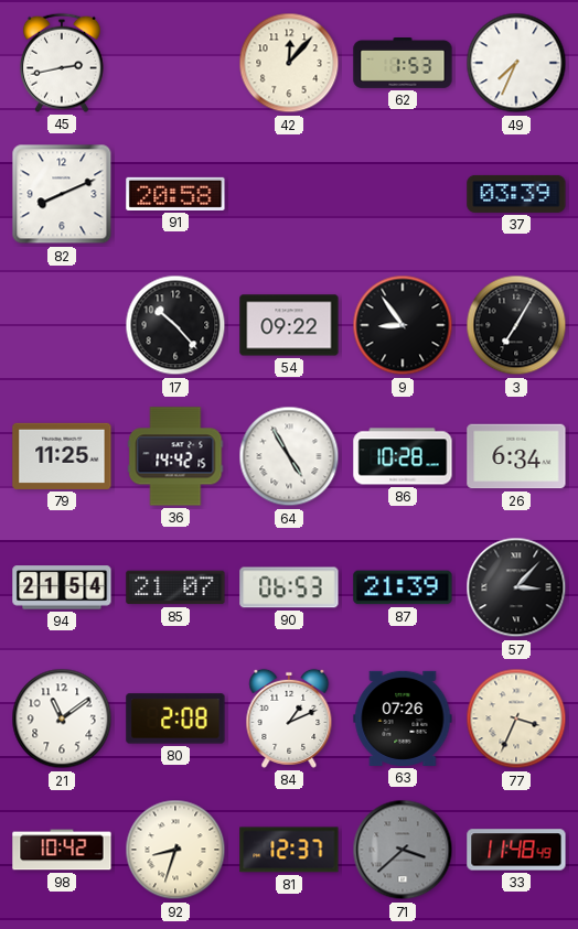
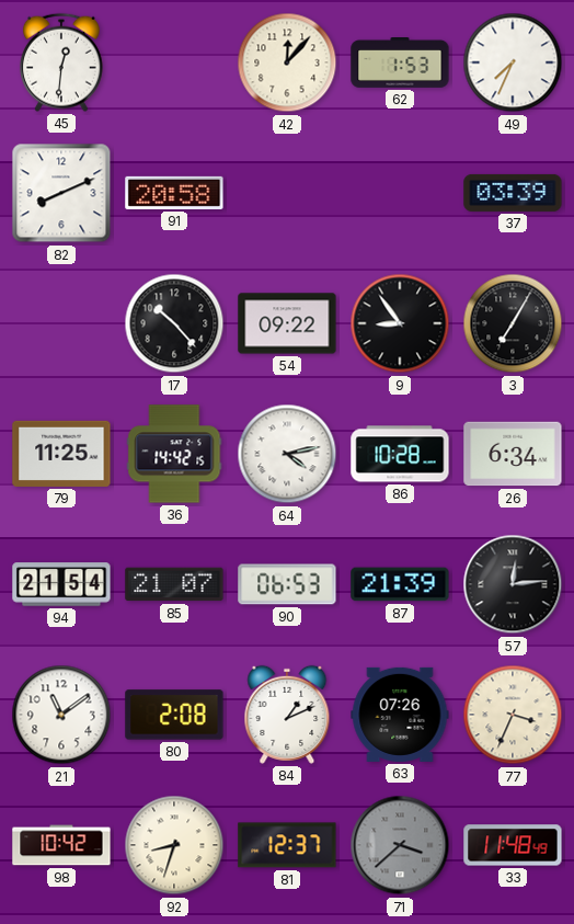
45: 2:43 -> 12:31
64: 4:55 -> 4:13
57: 3:07 -> 12:14
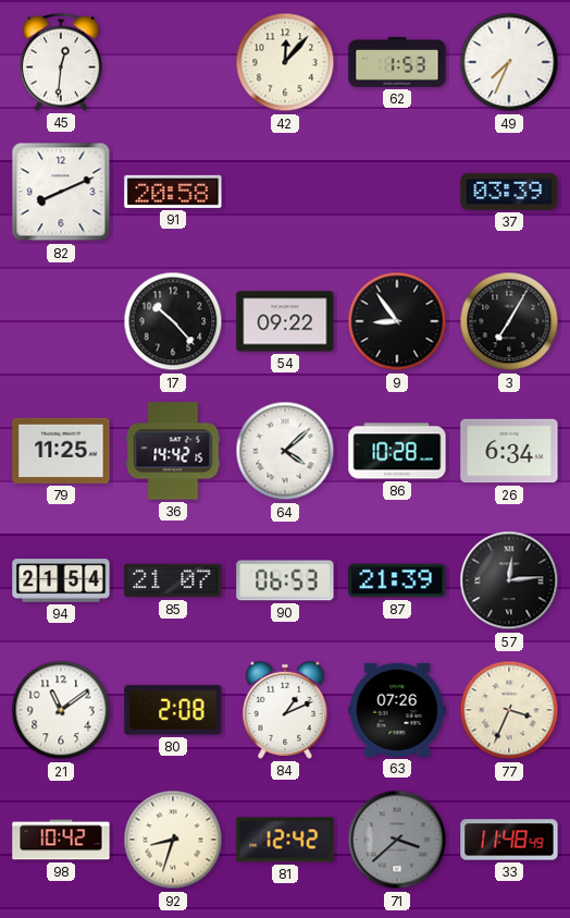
64: 4:13 -> 4:08
81: 12:37 -> 12:42
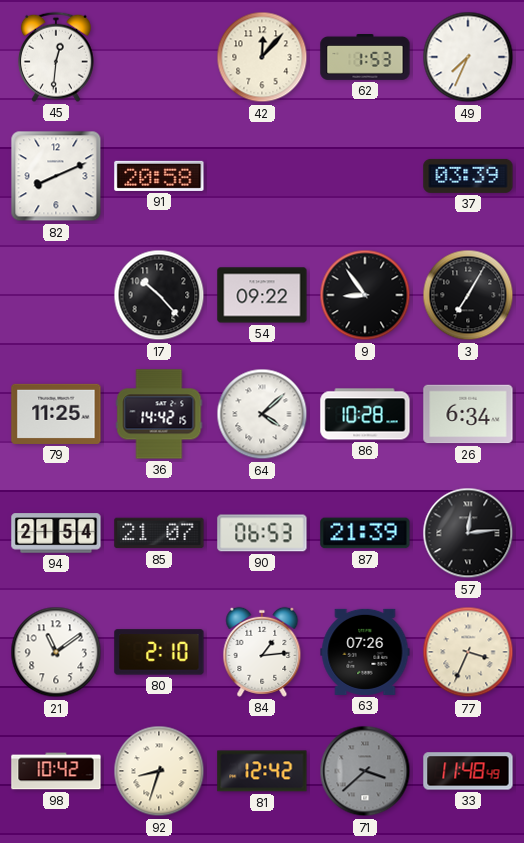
80: 2:08 -> 2:10
84: 1:11 -> 1:14
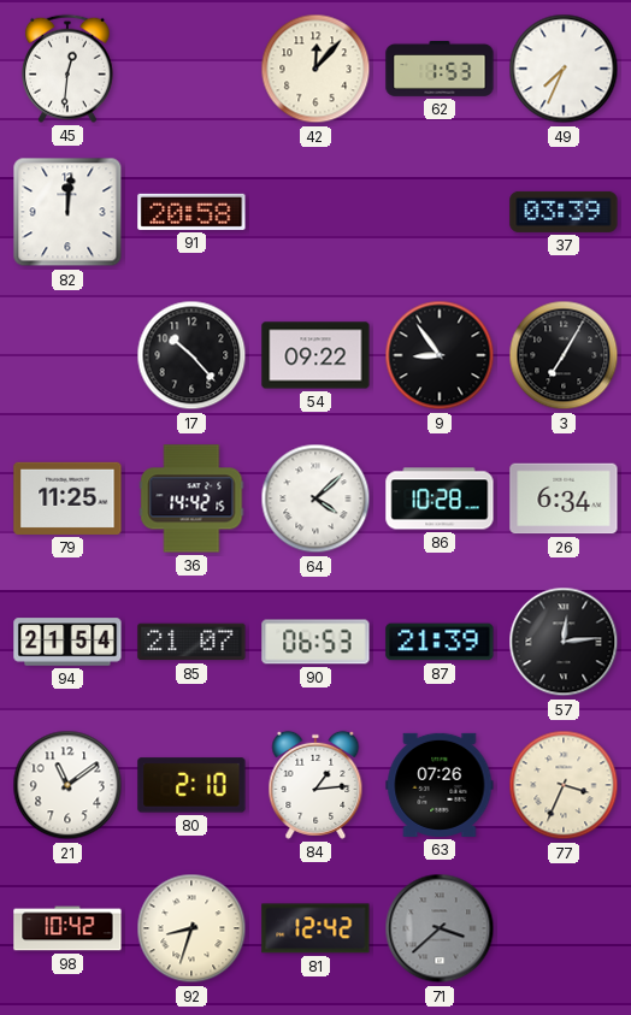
82: 8:11 -> 12:01
33: 11:48 -> none
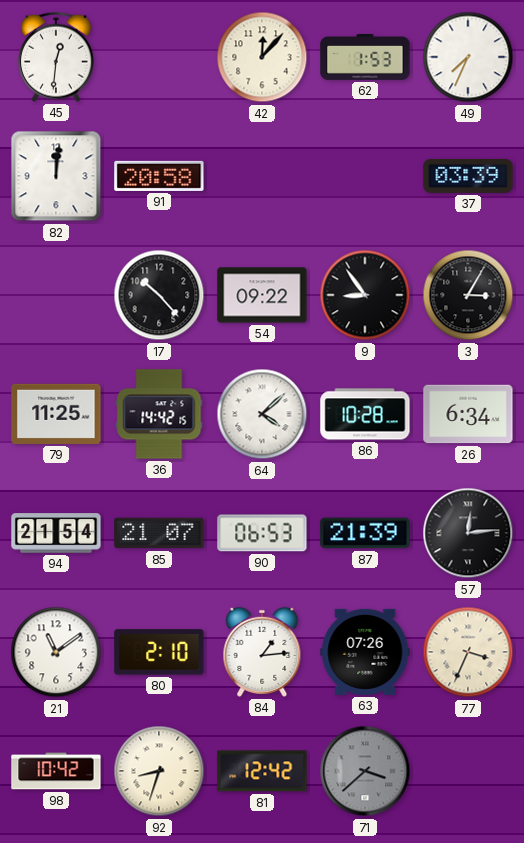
3: 7:05 -> 3:05
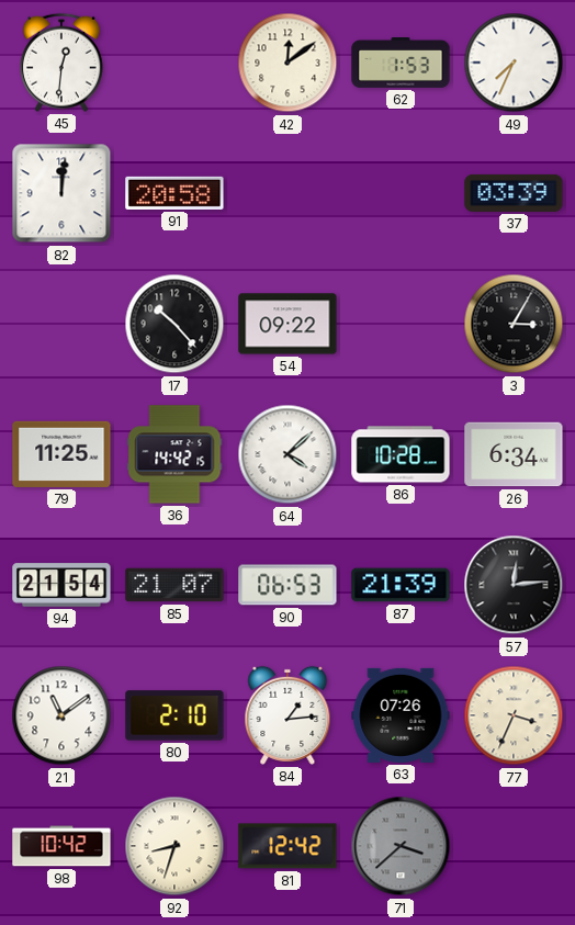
42: 12:07 -> 12:09
9: 8:54 -> none
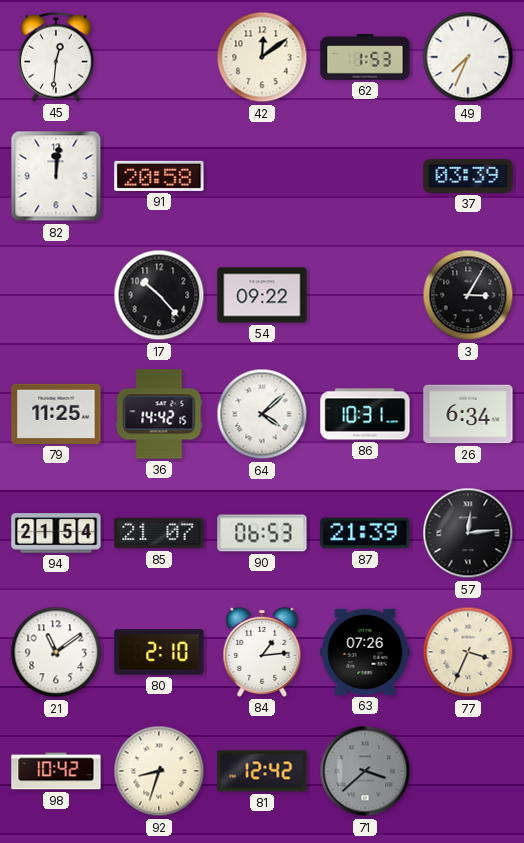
86: 10:28 -> 10:31
